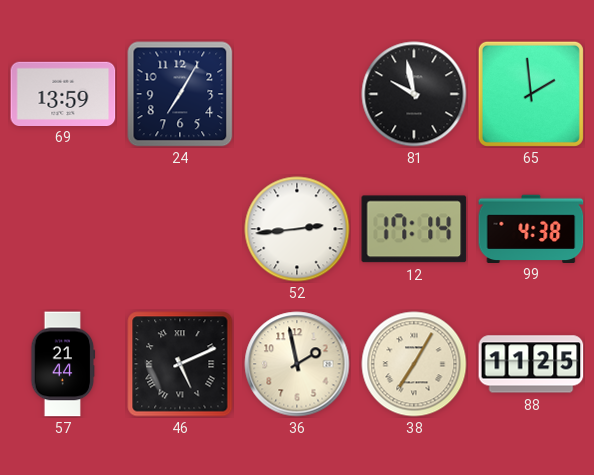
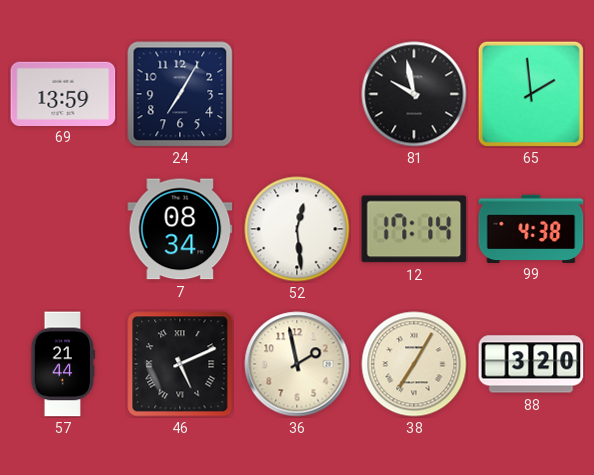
7: none -> 08:34
52: 2:44 -> 12:29
88: 11:25 -> 3:20
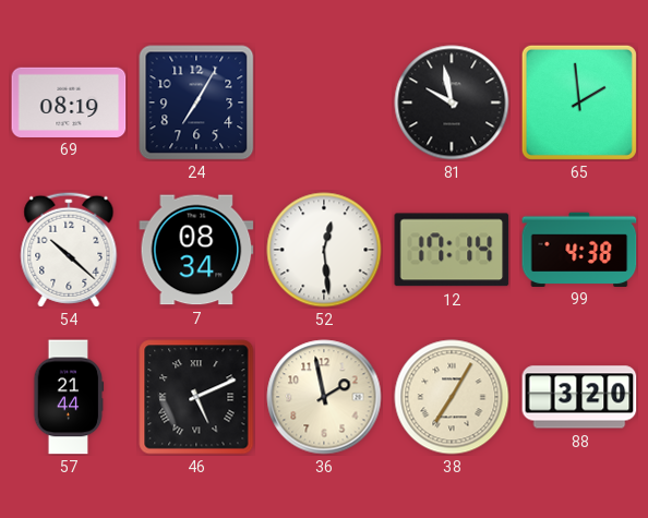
69: 13:59 -> 08:19
54: none -> 10:22
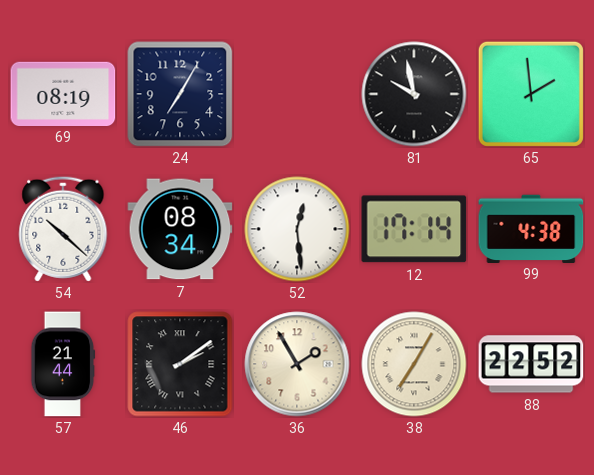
46: 5:11 -> 2:09
36: 1:58 -> 1:55
88: 3:20 -> 22:52
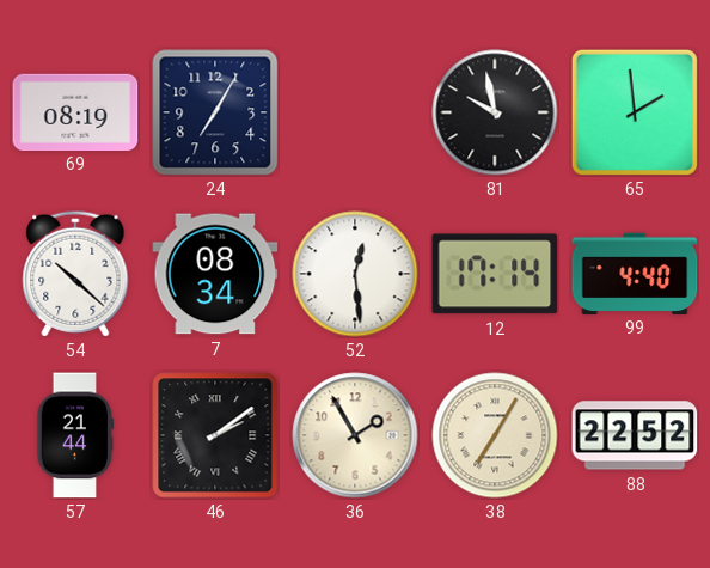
99: 4:38 -> 4:40
